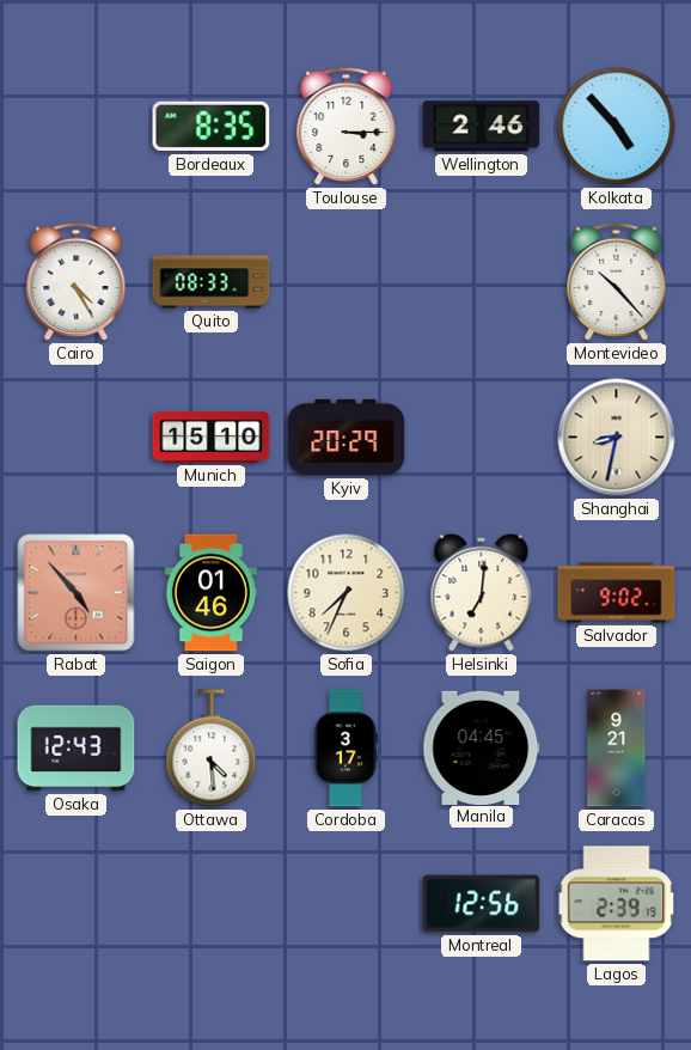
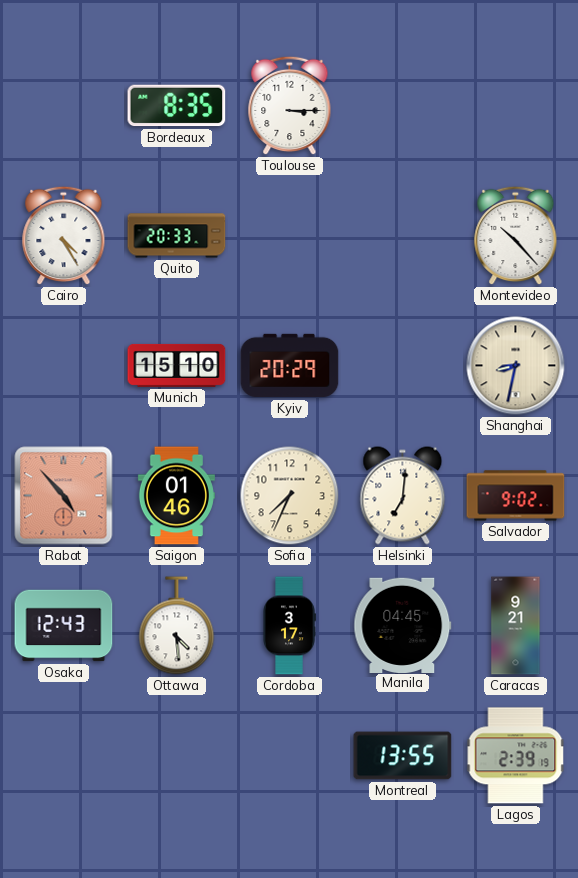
Wellington: 2:46 -> none
Kolkata: 4:53 -> none
Quito: 08:33 -> 20:33
Montreal: 12:56 -> 13:55
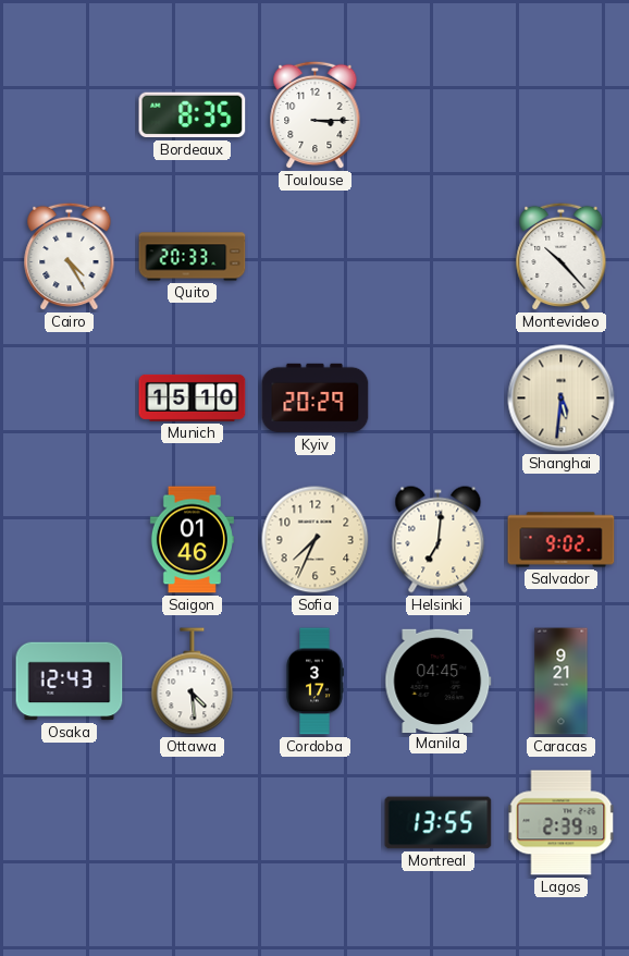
Shanghai: 8:32 -> 5:31
Rabat: 4:53 -> none
